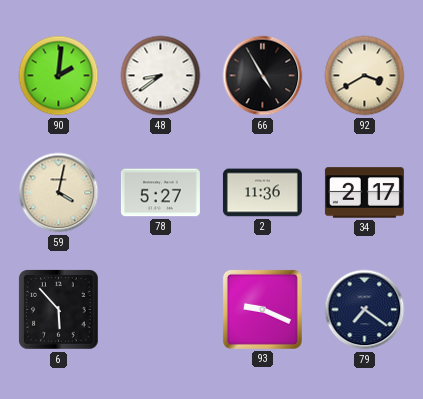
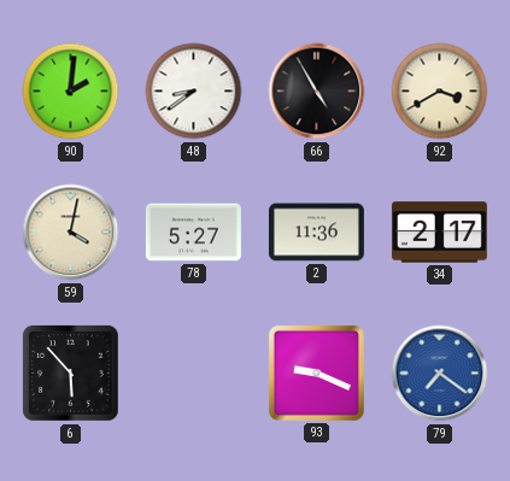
79 dial: navy -> blue
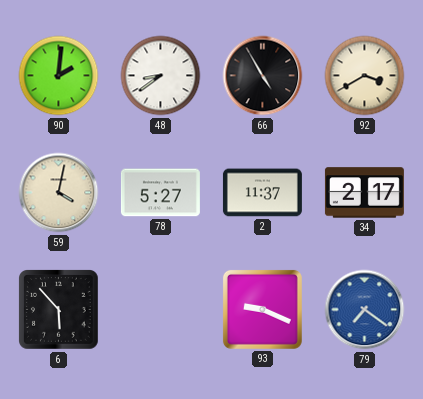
2: 11:36 -> 11:37
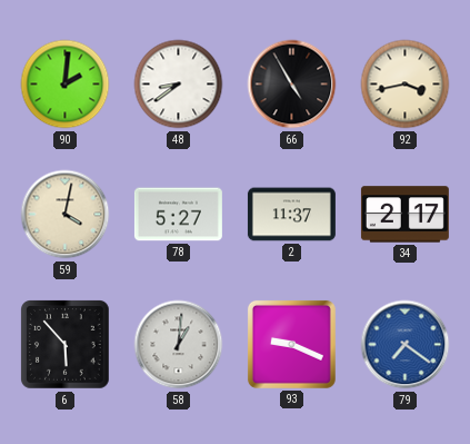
92: 3:40 -> 3:43
58: none -> 1:01
